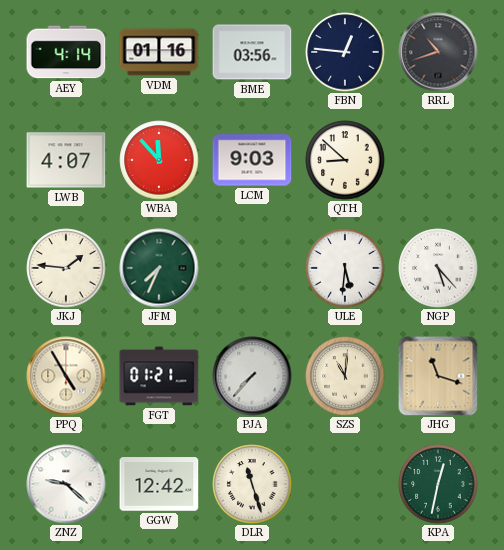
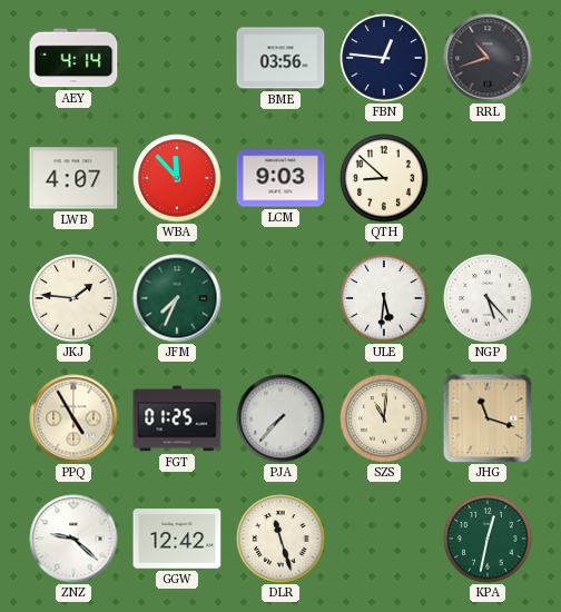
VDM: 01:16 -> none
FGT: 01:21 -> 01:25
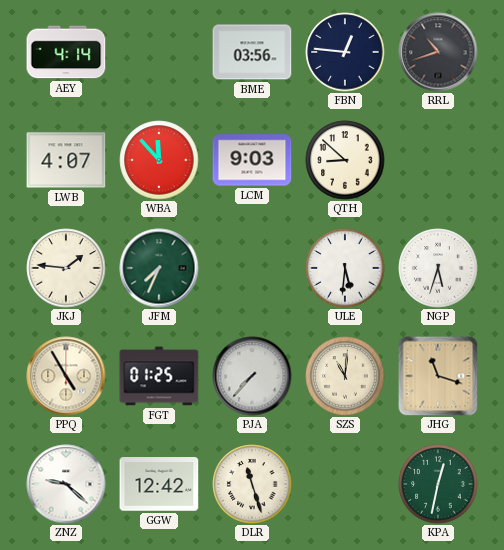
NGP: 5:23 -> 5:33
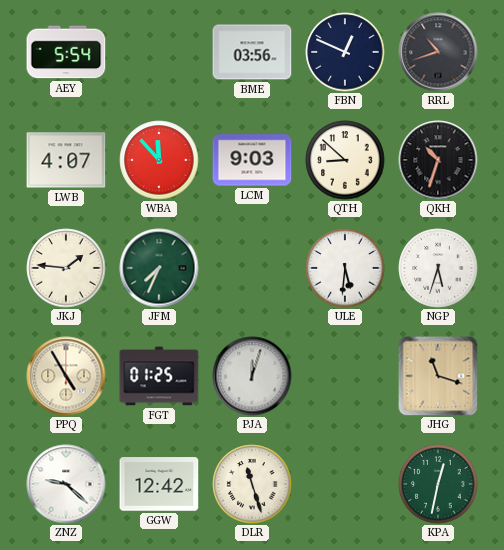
AEY: 4:14 -> 5:54
FBN: 12:46 -> 12:49
QKH: none -> 10:33
PJA: 7:37 -> 12:03
SZS: 11:01 -> none
